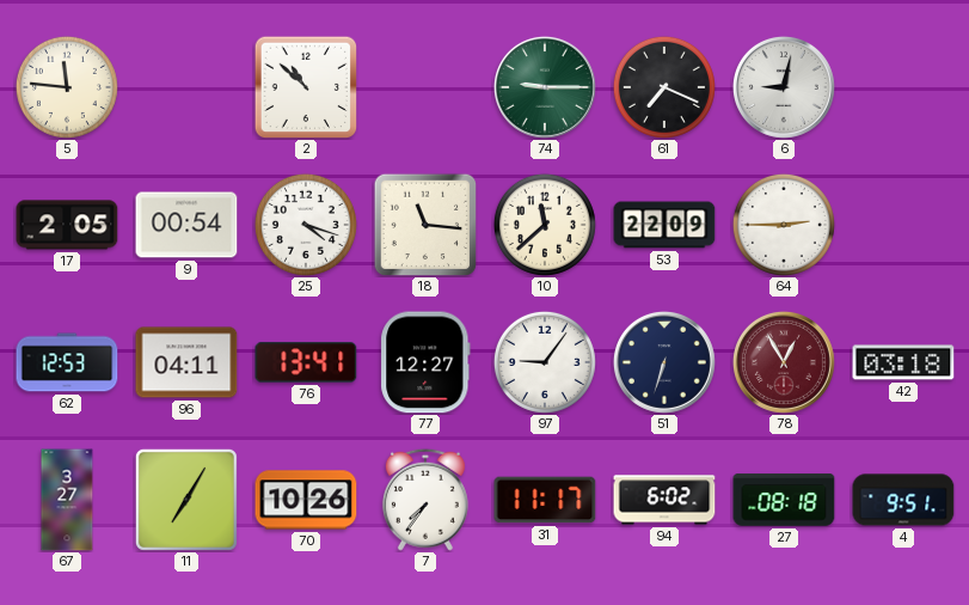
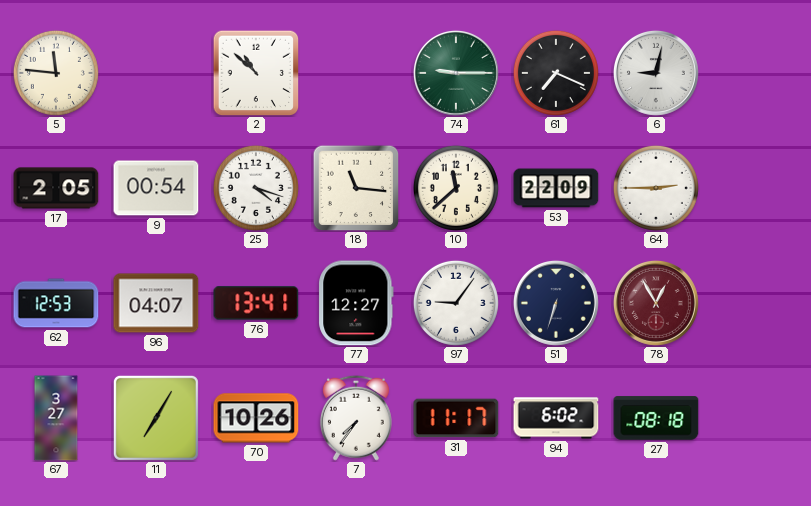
96: 04:11 -> 04:07
42: 03:18 -> none
4: 9:51 -> none
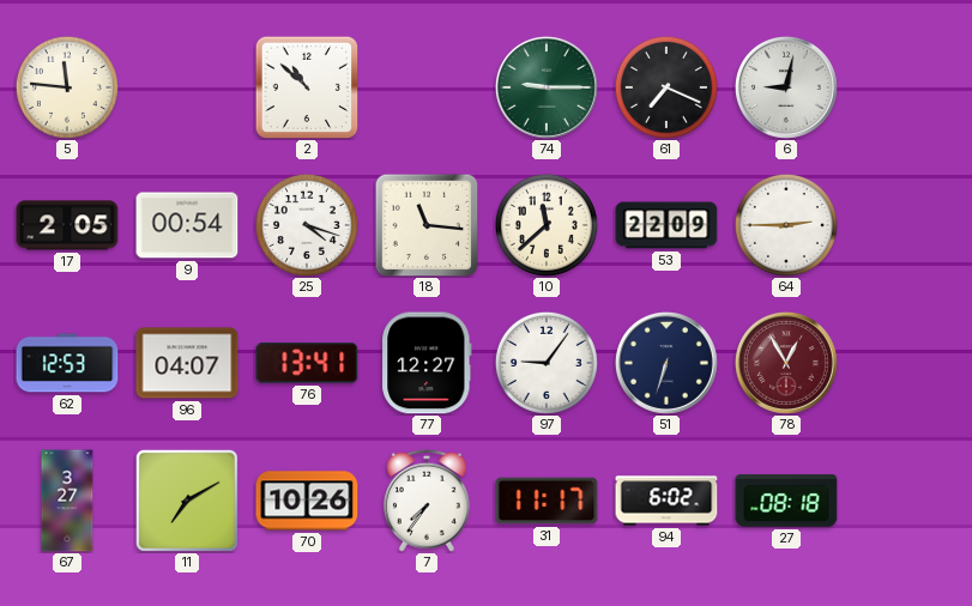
11: 7:05 -> 7:10
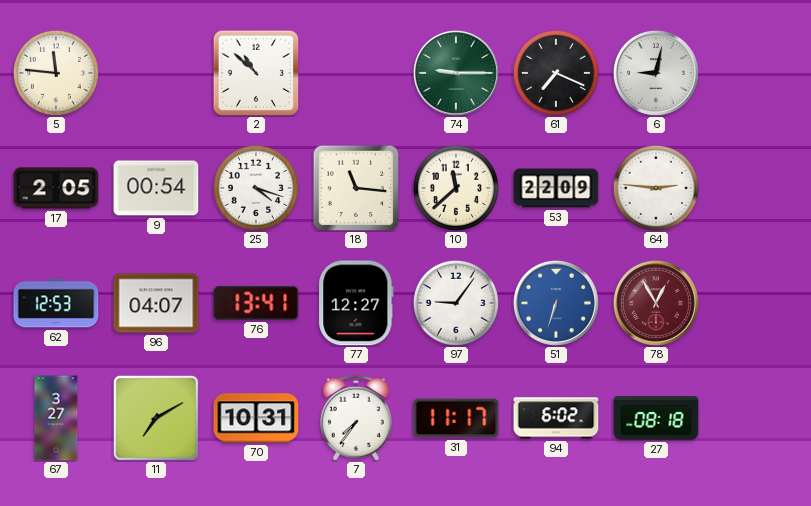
64: 2:45 -> 2:46
51 dial: navy -> blue
70: 10:26 -> 10:31
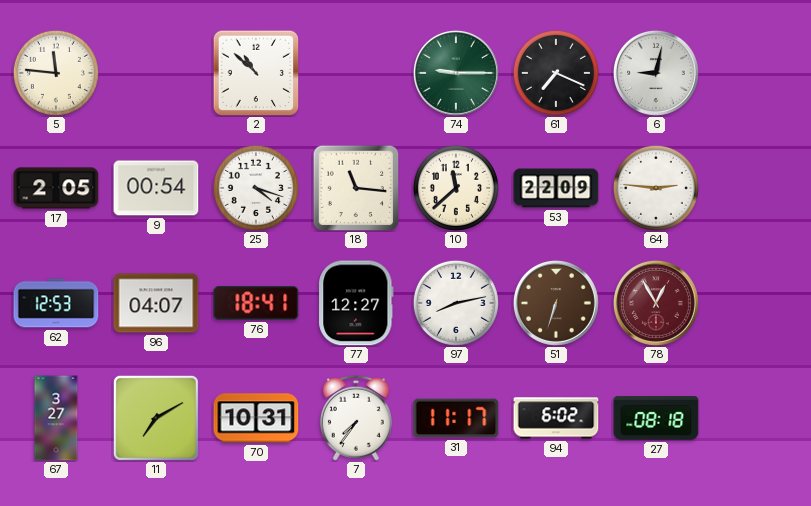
76: 13:41 -> 18:41
97: 9:06 -> 8:13
51 dial: blue -> brown
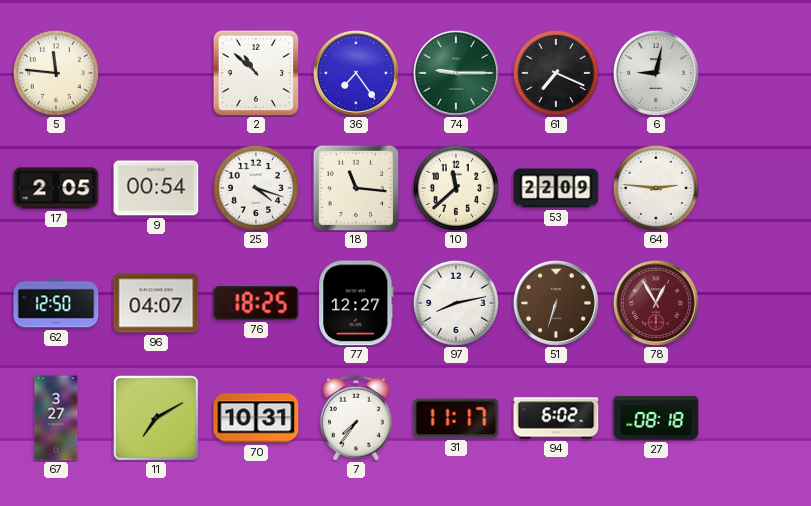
36: none -> 7:24
62: 12:53 -> 12:50
76: 18:41 -> 18:25
